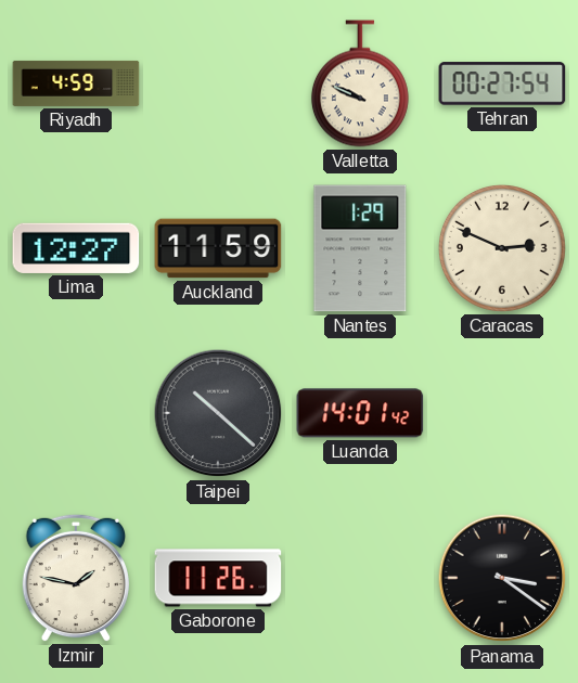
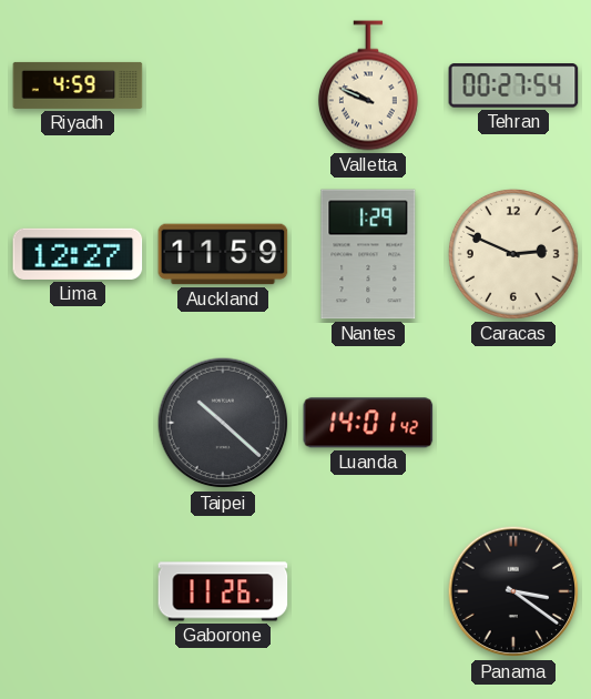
Izmir: 1:47 -> none
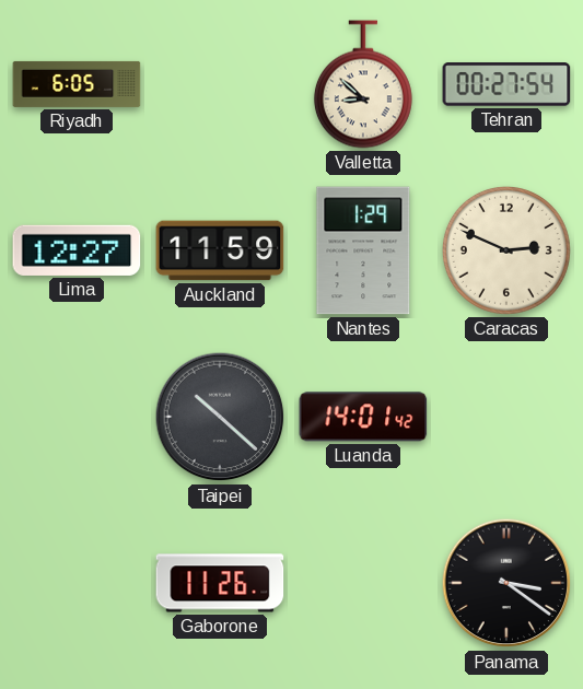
Riyadh: 4:59 -> 6:05
Valletta: 9:49 -> 8:52
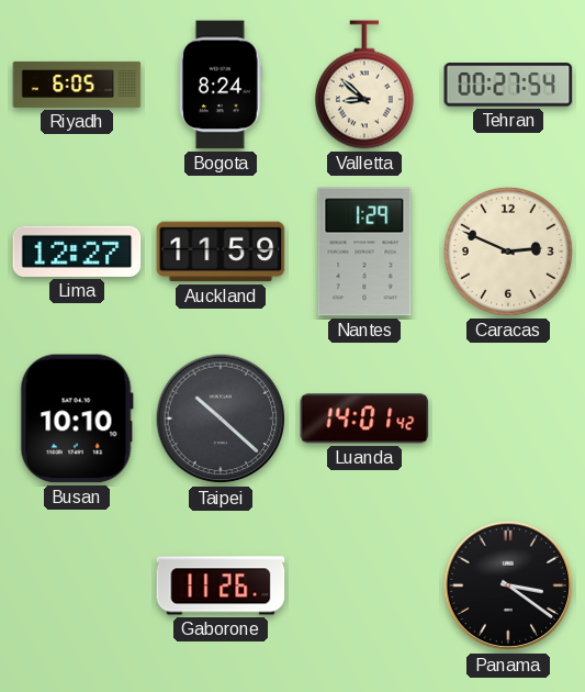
Bogota: none -> 8:24
Busan: none -> 10:10
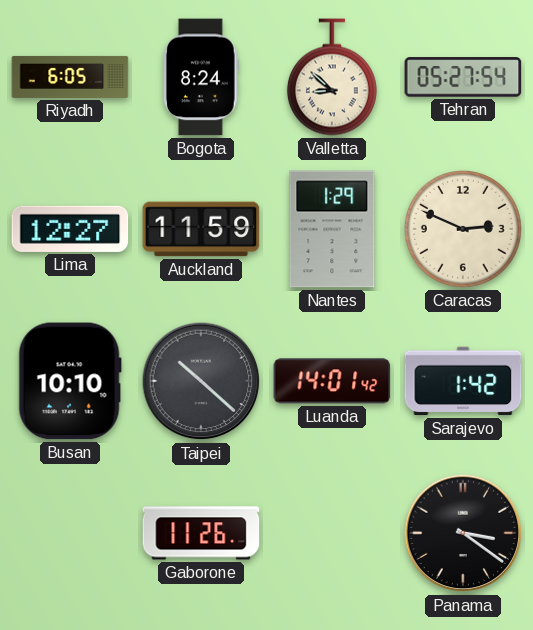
Tehran: 00:27 -> 05:27
Sarajevo: none -> 1:42
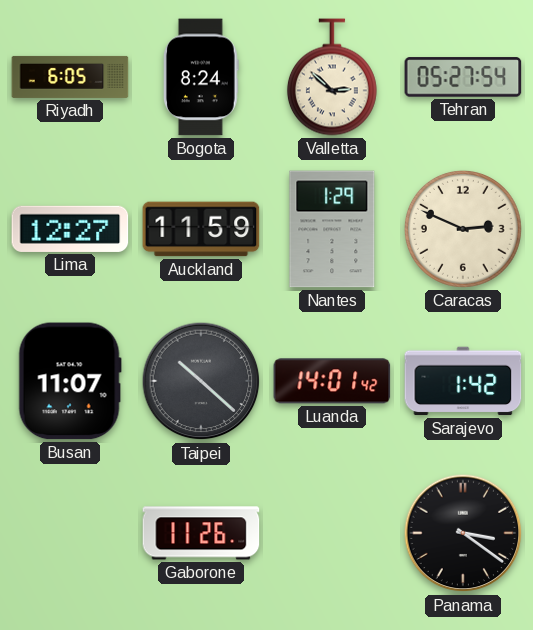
Valletta: 8:52 -> 2:52
Busan: 10:10 -> 11:07
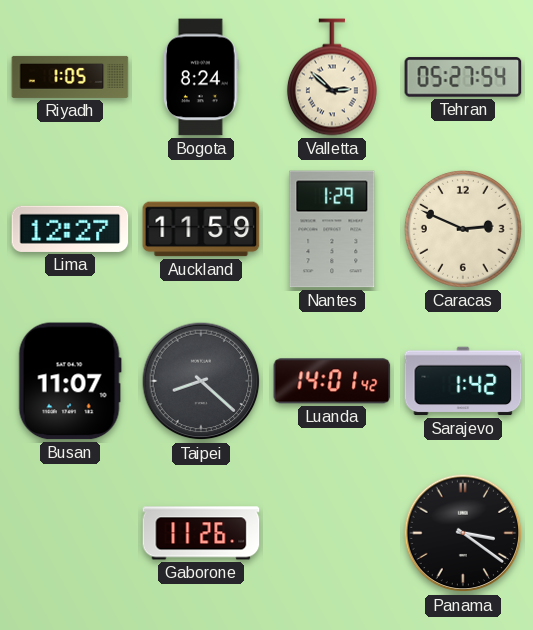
Riyadh: 6:05 -> 1:05
Taipei: 10:22 -> 8:22
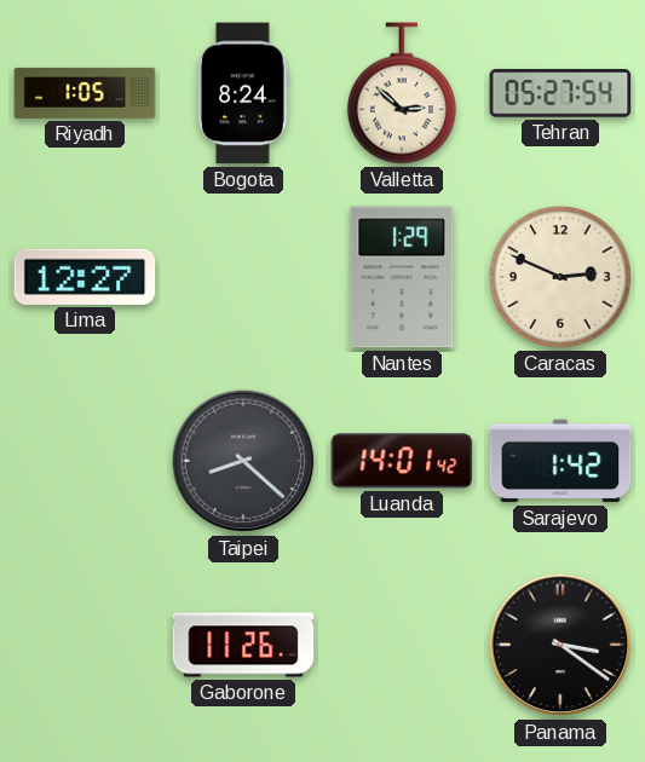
Auckland: 11:59 -> none
Busan: 11:07 -> none
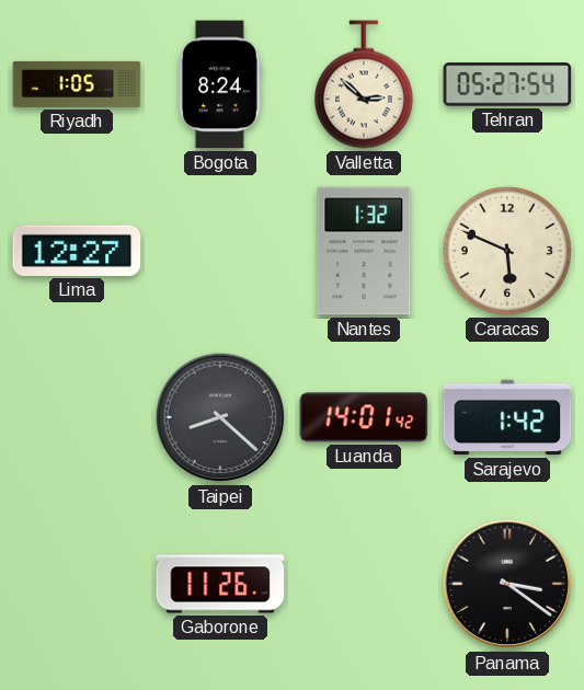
Nantes: 1:29 -> 1:32
Caracas: 2:49 -> 5:49
